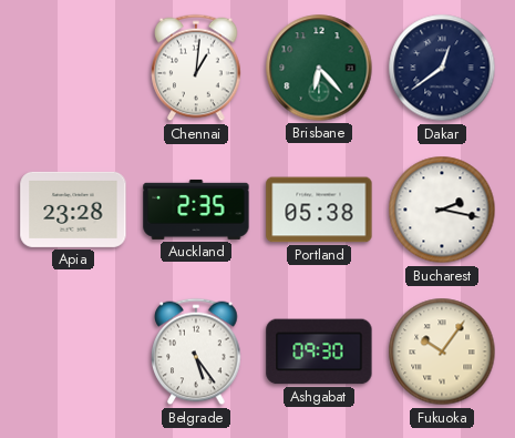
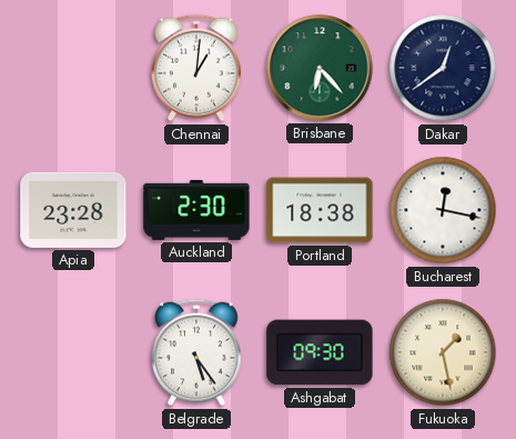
Auckland: 2:35 -> 2:30
Portland: 05:38 -> 18:38
Bucharest: 2:17 -> 12:17
Fukuoka: 10:06 -> 1:28
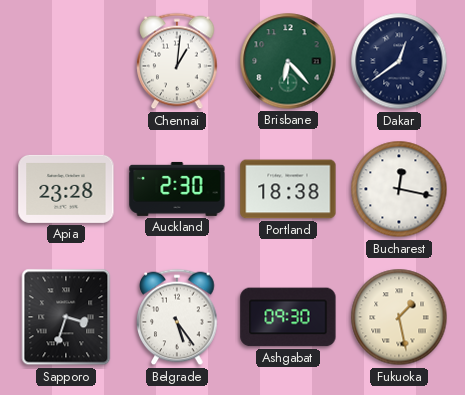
Sapporo: none -> 3:33
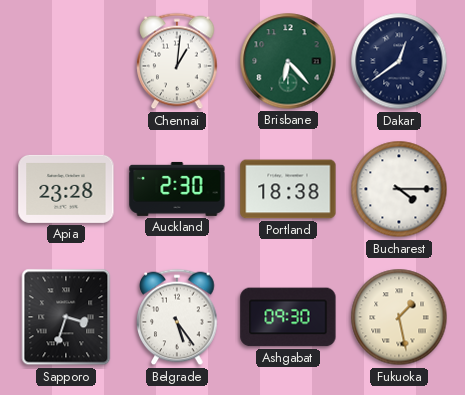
Bucharest: 12:17 -> 4:15
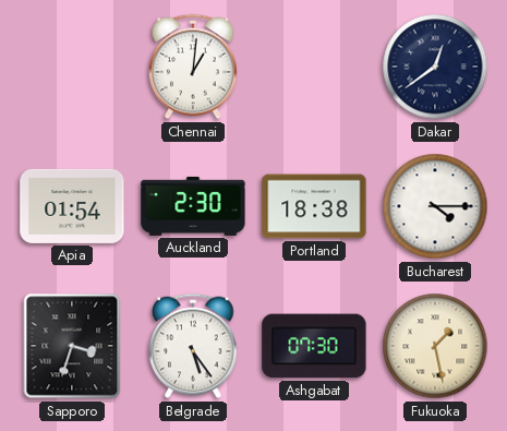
Brisbane: 6:23 -> none
Apia: 23:28 -> 01:54
Ashgabat: 09:30 -> 07:30
